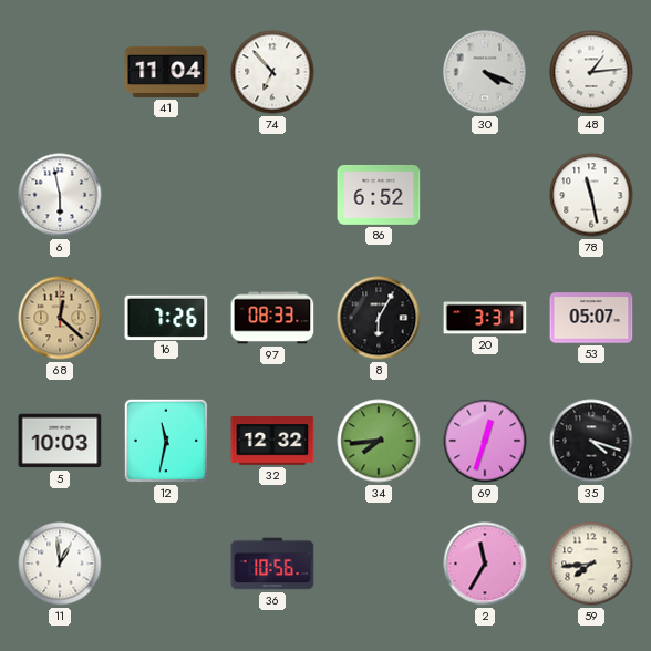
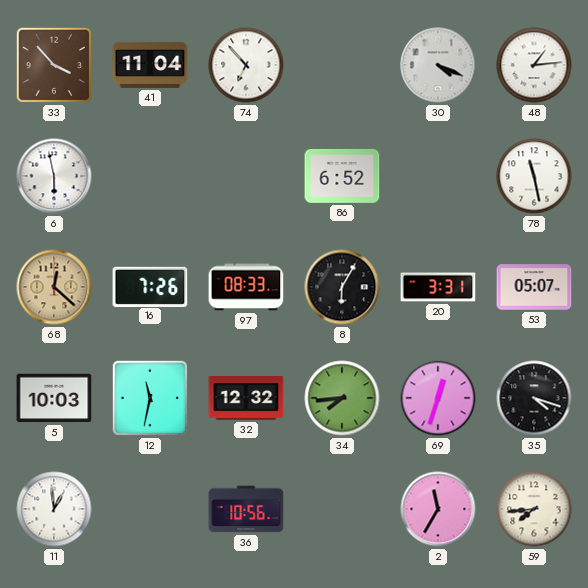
33: none -> 3:53
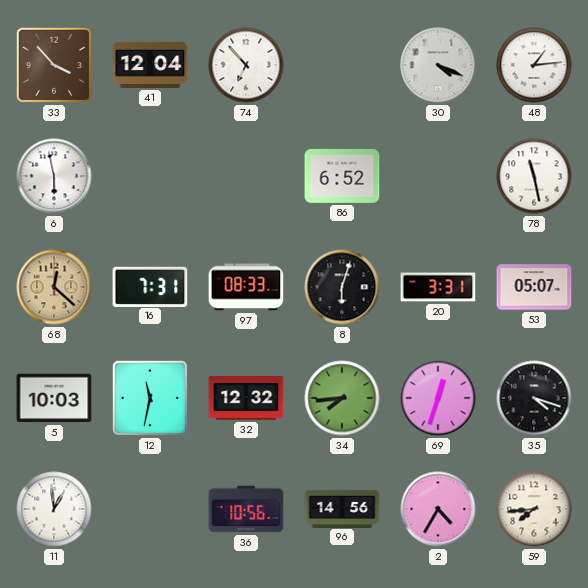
41: 11:04 -> 12:04
16: 7:26 -> 7:31
8: 6:05 -> 6:03
96: none -> 14:56
2: 11:35 -> 4:35
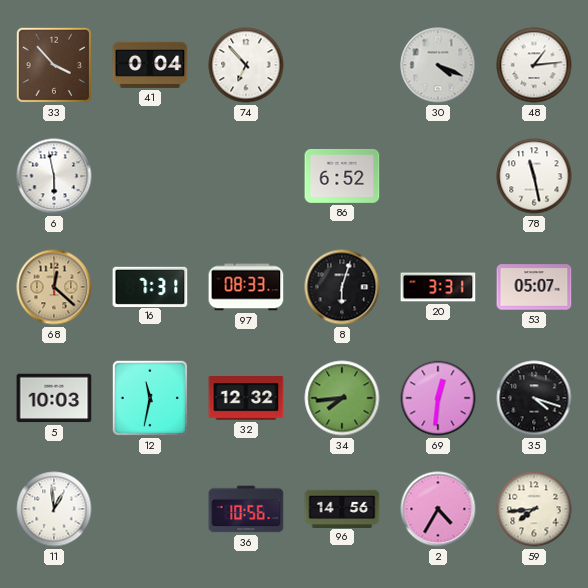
41: 12:04 -> 0:04
69: 12:33 -> 12:31
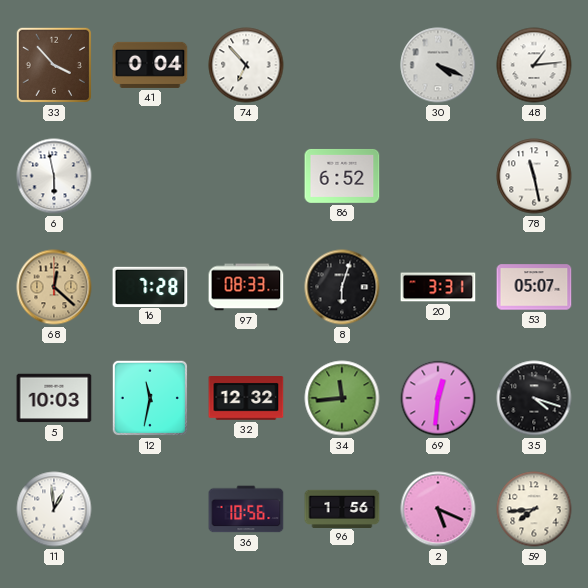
16: 7:31 -> 7:28
34: 7:44 -> 11:44
96: 14:56 -> 1:56
2: 4:35 -> 5:19
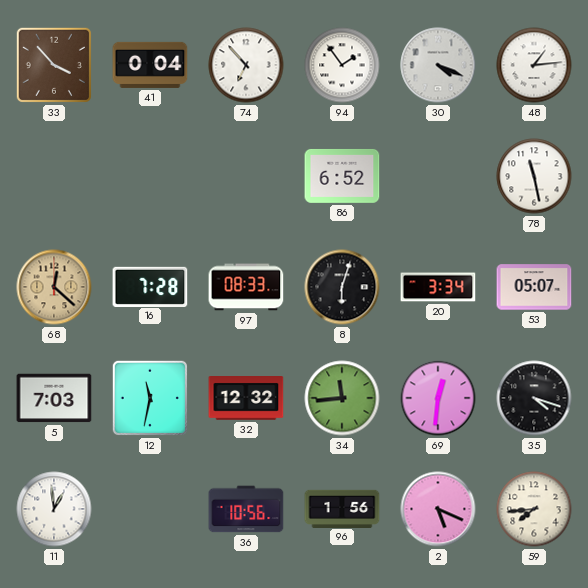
94: none -> 1:54
6: 5:58 -> none
20: 3:31 -> 3:34
5: 10:03 -> 7:03
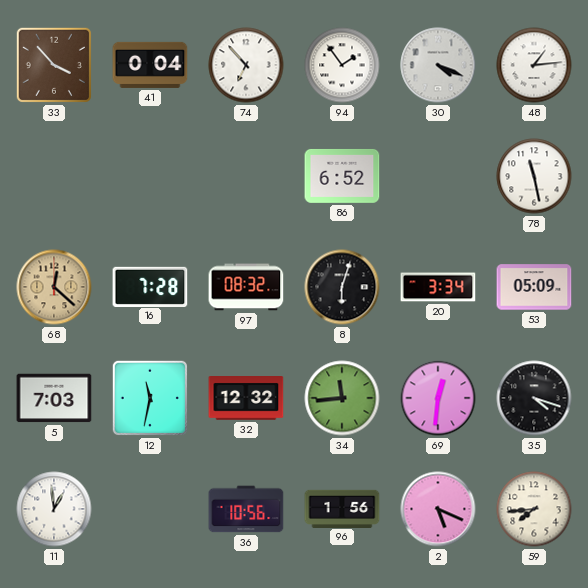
97: 08:33 -> 08:32
53: 05:07 -> 05:09
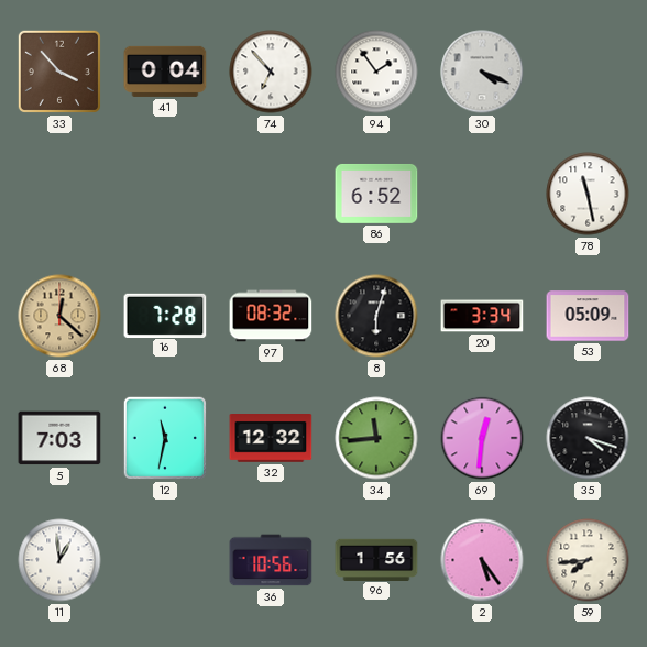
48: 1:14 -> none
2: 5:19 -> 5:24
